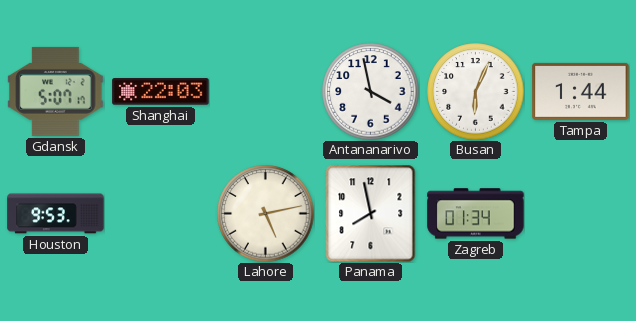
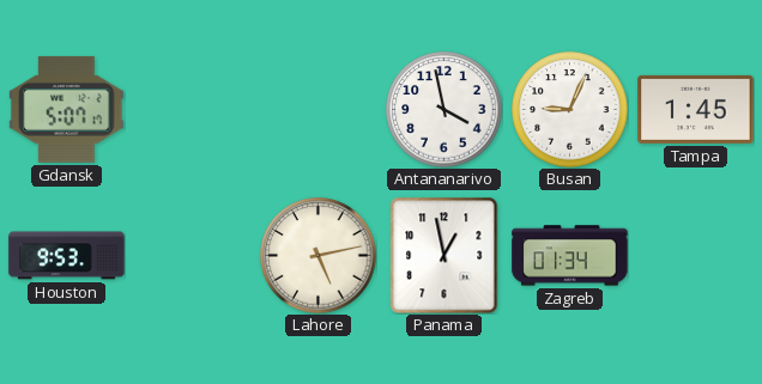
Shanghai: 22:03 -> none
Busan: 6:04 -> 9:04
Tampa: 1:44 -> 1:45
Panama: 7:58 -> 12:58
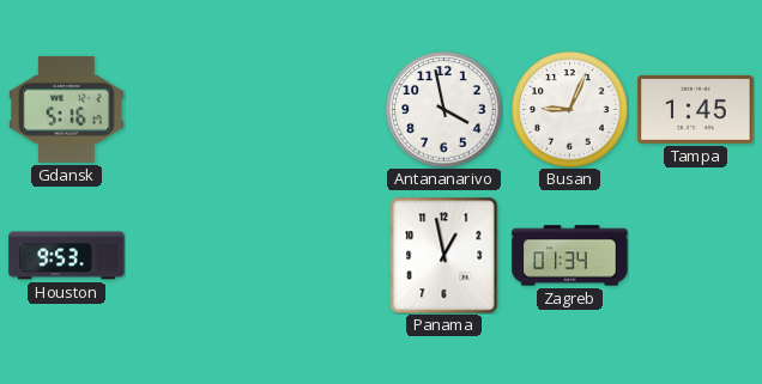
Gdansk: 5:07 -> 5:16
Lahore: 5:13 -> none
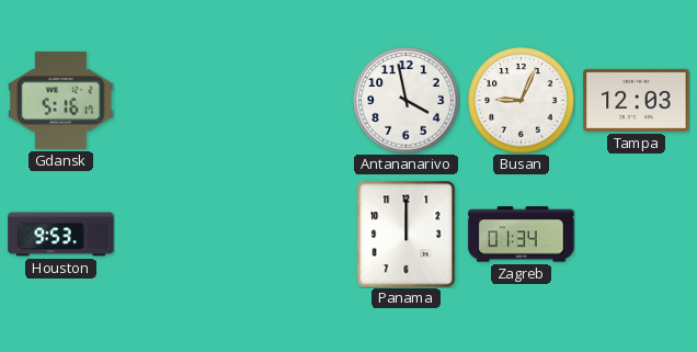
Tampa: 1:45 -> 12:03
Panama: 12:58 -> 12:00
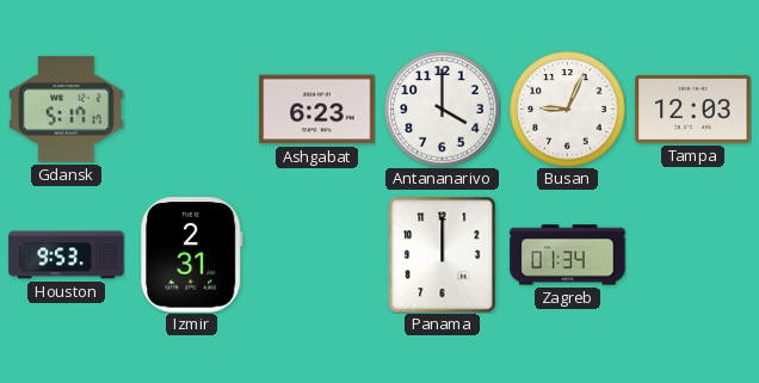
Gdansk: 5:16 -> 5:17
Ashgabat: none -> 6:23
Antananarivo: 3:58 -> 4:00
Izmir: none -> 2:31
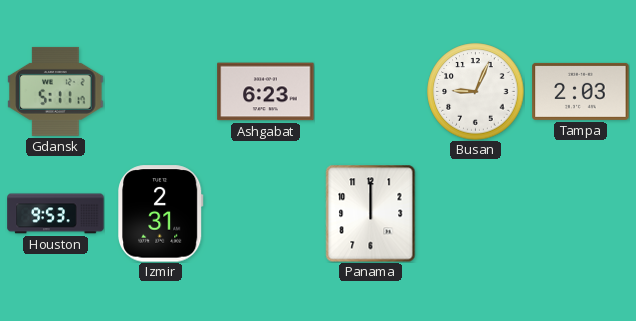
Gdansk: 5:17 -> 5:11
Antananarivo: 4:00 -> none
Tampa: 12:03 -> 2:03
Zagreb: 01:34 -> none
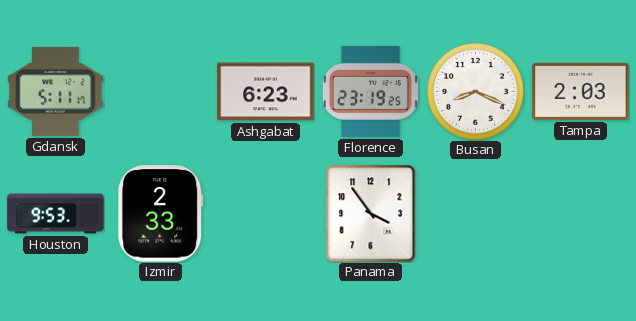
Florence: none -> 23:19
Busan: 9:04 -> 8:19
Izmir: 2:31 -> 2:33
Panama: 12:00 -> 3:54
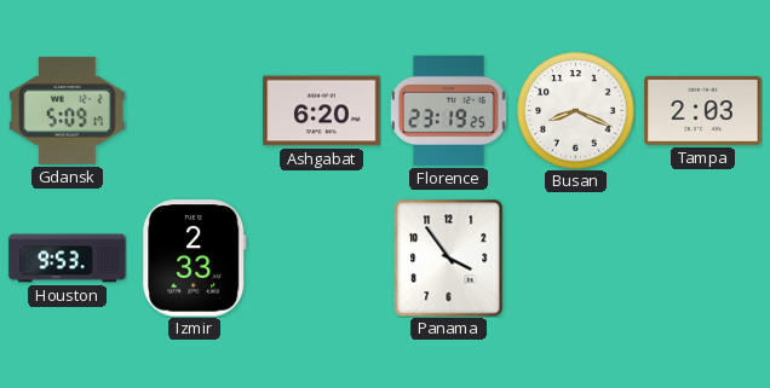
Gdansk: 5:11 -> 5:09
Ashgabat: 6:23 -> 6:20
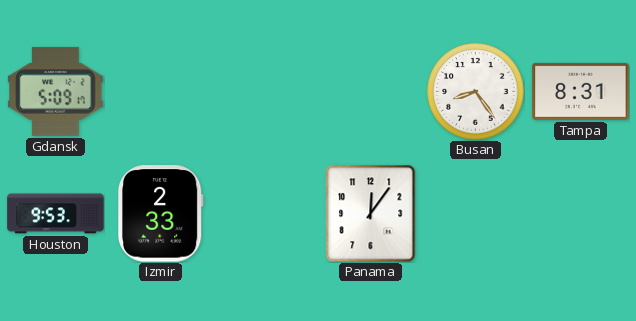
Ashgabat: 6:20 -> none
Florence: 23:19 -> none
Busan: 8:19 -> 8:24
Tampa: 2:03 -> 8:31
Panama: 3:54 -> 12:06
